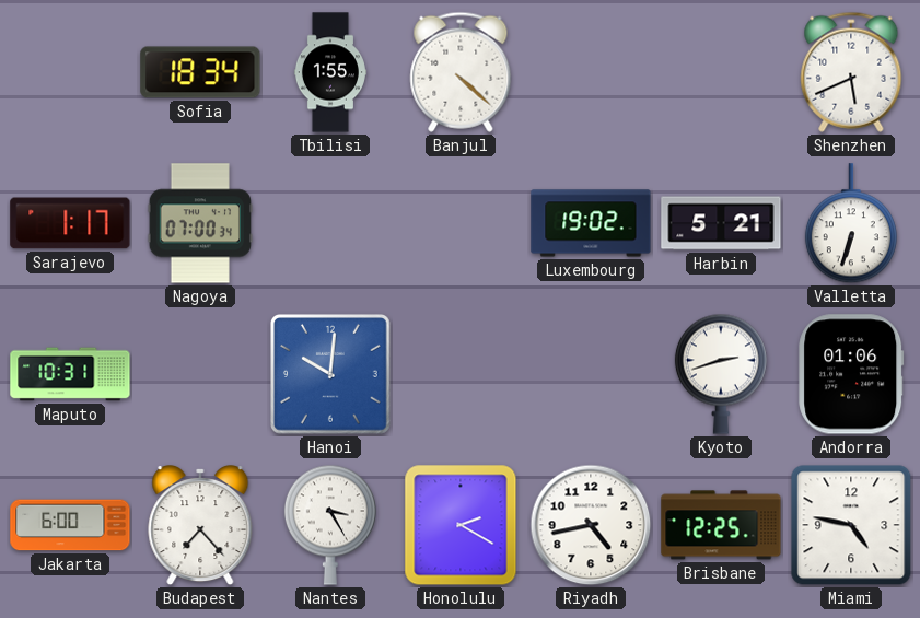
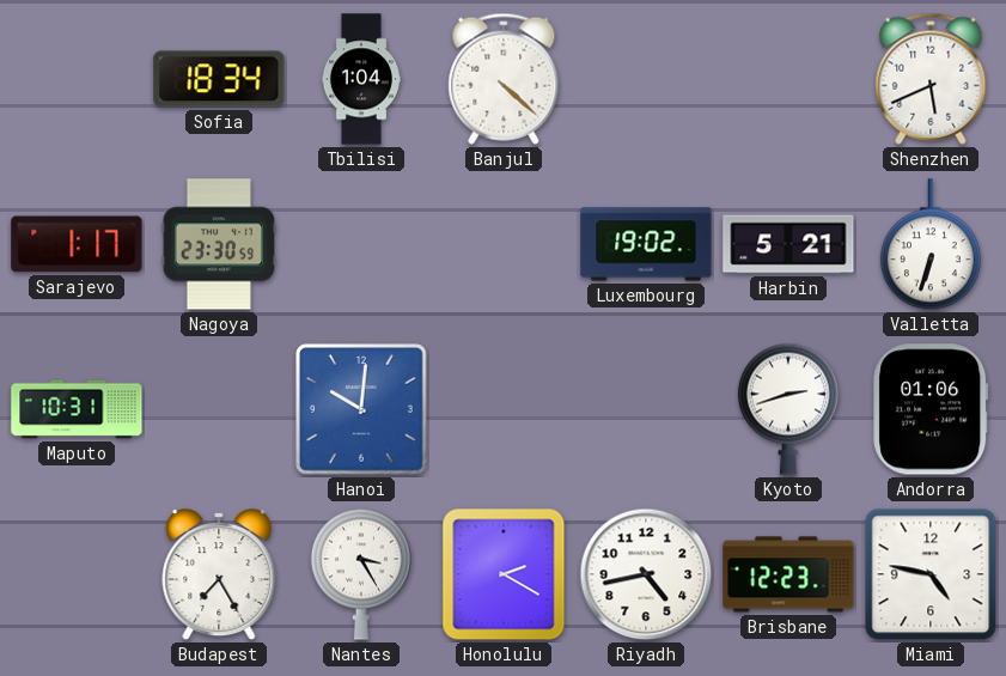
Tbilisi: 1:55 -> 1:04
Nagoya: 07:00 -> 23:30
Jakarta: 6:00 -> none
Budapest: 7:23 -> 7:25
Brisbane: 12:25 -> 12:23
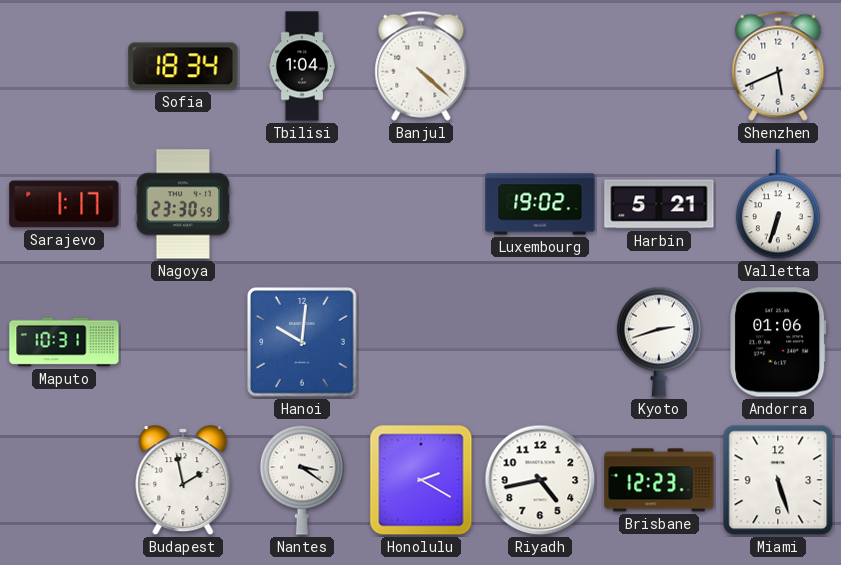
Budapest: 7:25 -> 1:58
Nantes: 3:25 -> 3:21
Miami: 4:47 -> 5:27
